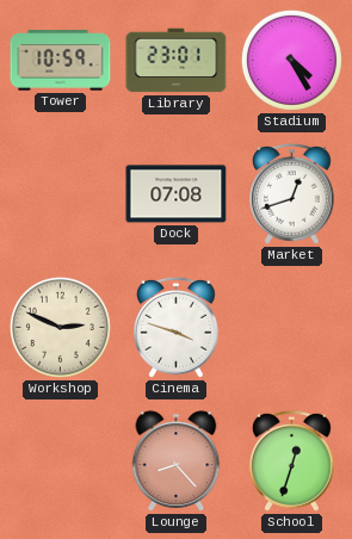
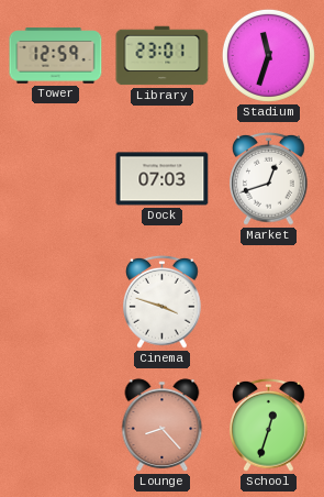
Tower: 10:59 -> 12:59
Stadium: 4:25 -> 11:33
Dock: 07:08 -> 07:03
Workshop: 2:49 -> none
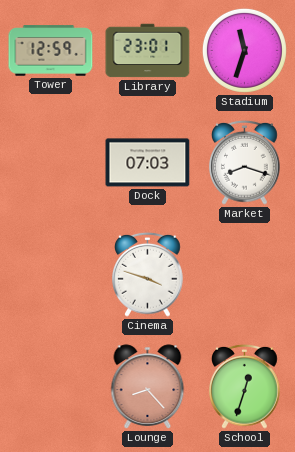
Market: 12:42 -> 8:18
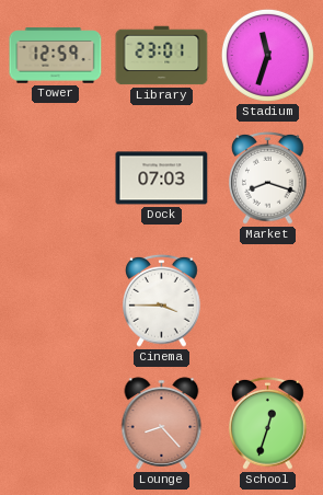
Cinema: 3:48 -> 3:45
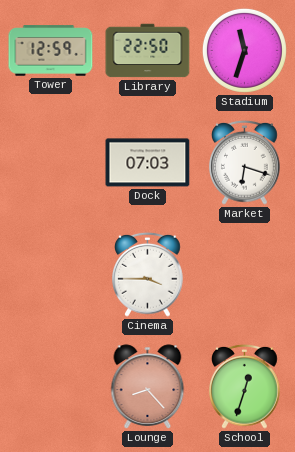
Library: 23:01 -> 22:50
Market: 8:18 -> 6:18
